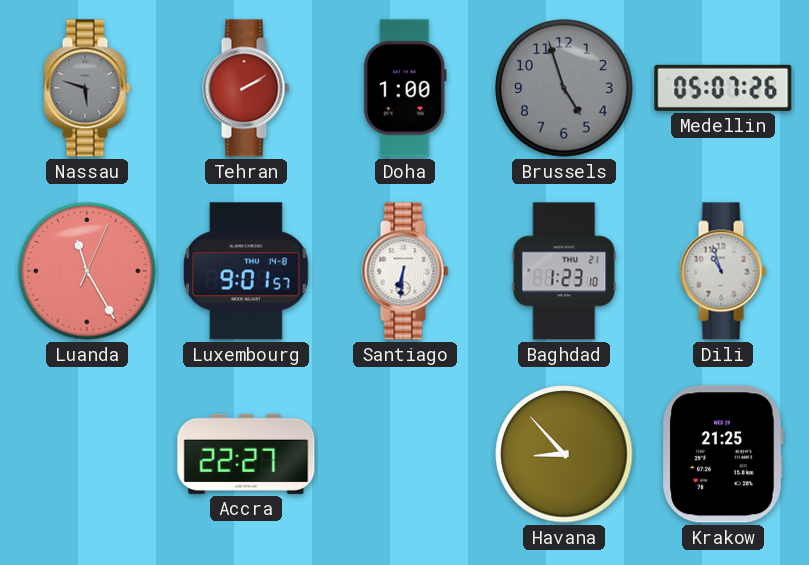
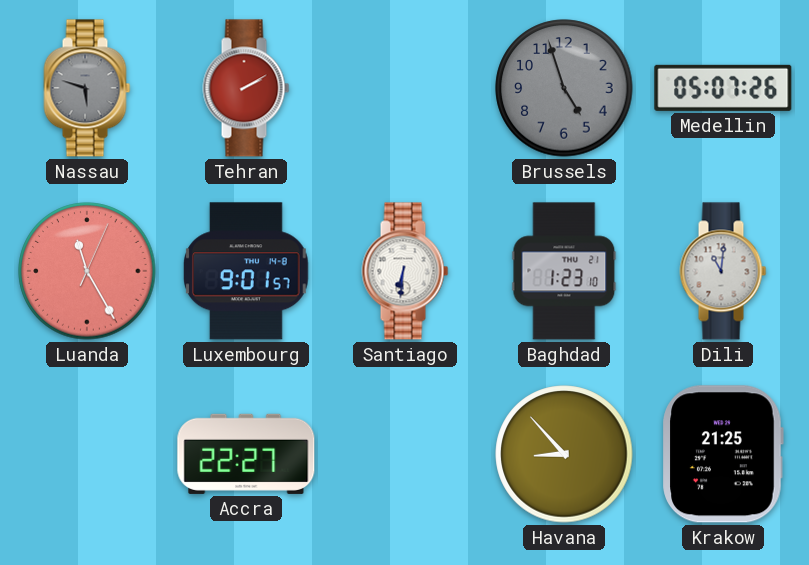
Doha: 1:00 -> none
Dili: 10:57 -> 11:01
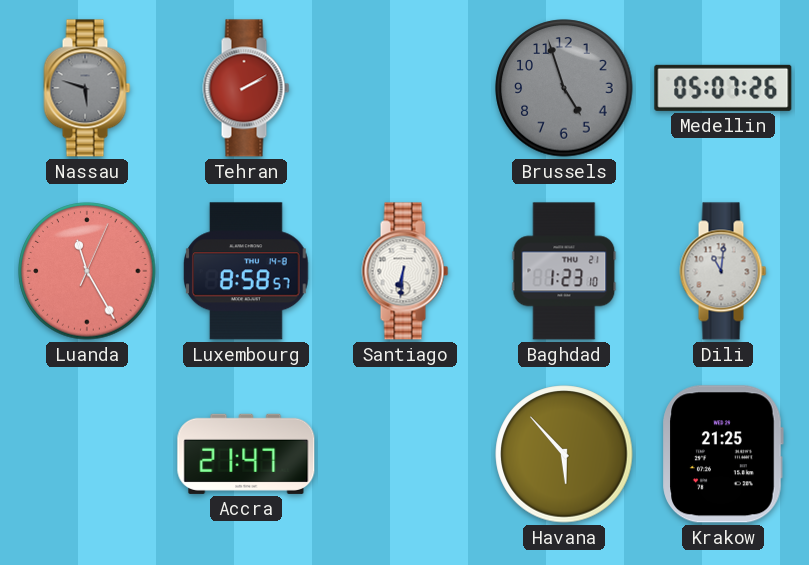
Luxembourg: 9:01 -> 8:58
Accra: 22:27 -> 21:47
Havana: 8:53 -> 5:53
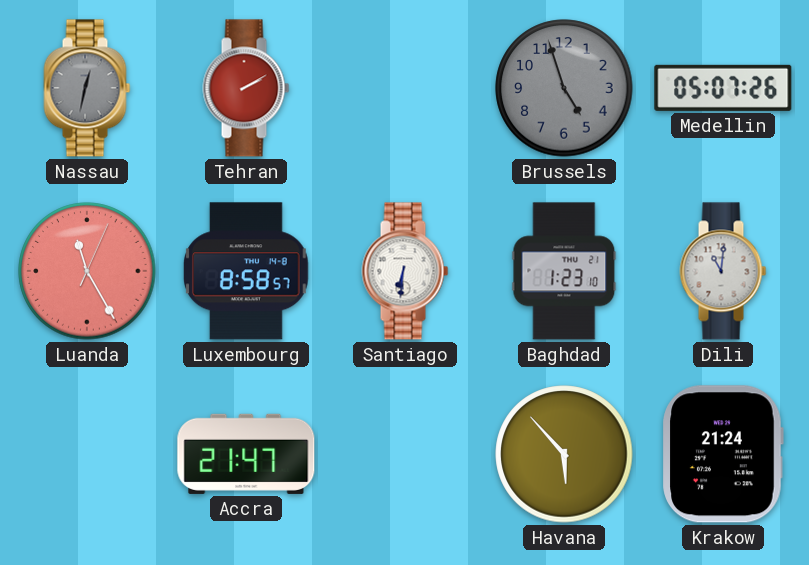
Nassau: 5:48 -> 12:32
Krakow: 21:25 -> 21:24
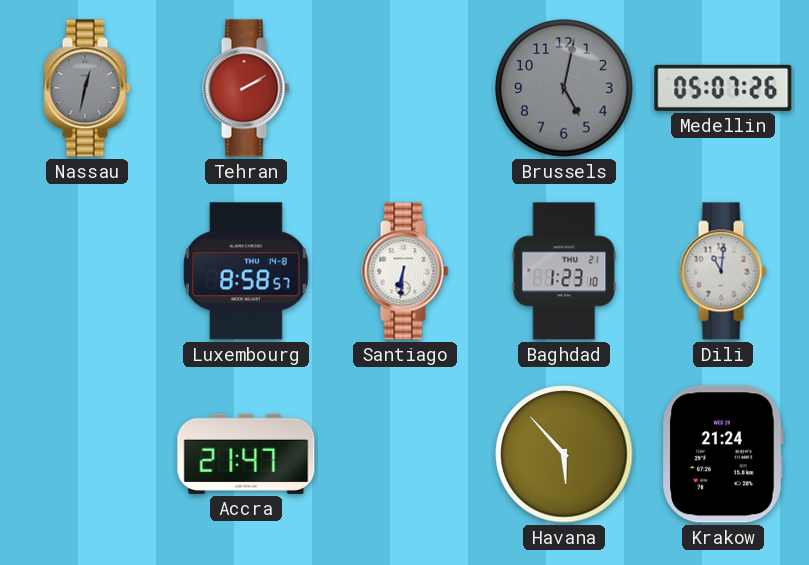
Brussels: 4:57 -> 5:02
Luanda: 11:25 -> none
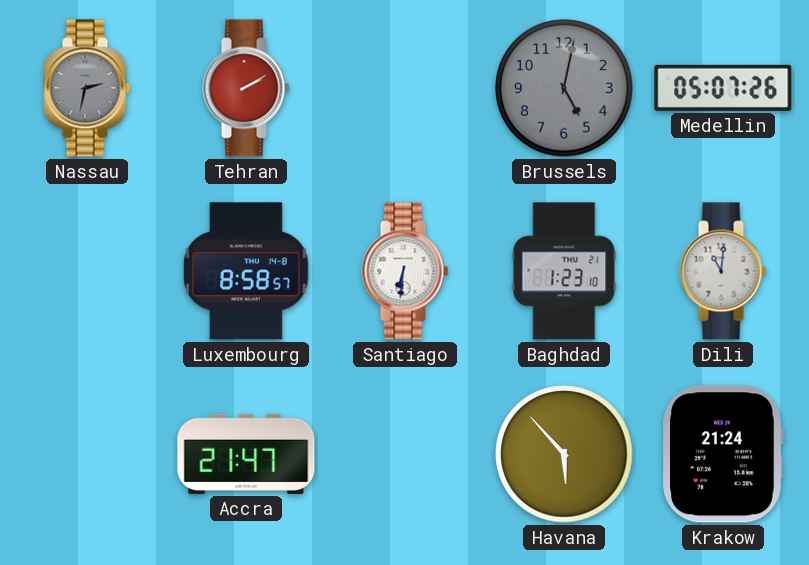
Nassau: 12:32 -> 2:32
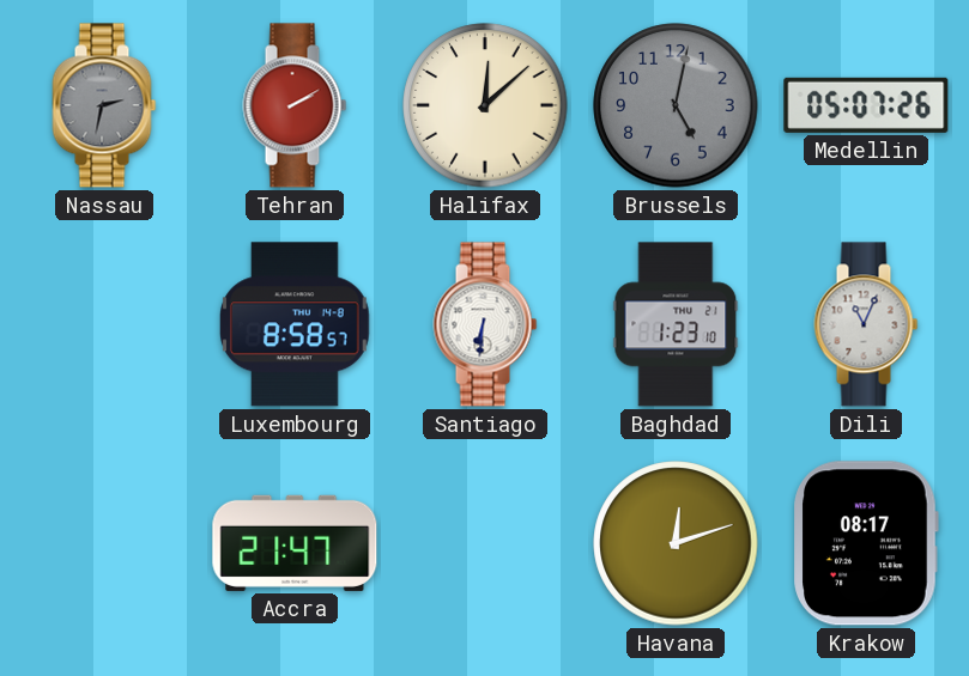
Halifax: none -> 12:08
Dili: 11:01 -> 11:04
Havana: 5:53 -> 12:12
Krakow: 21:24 -> 08:17
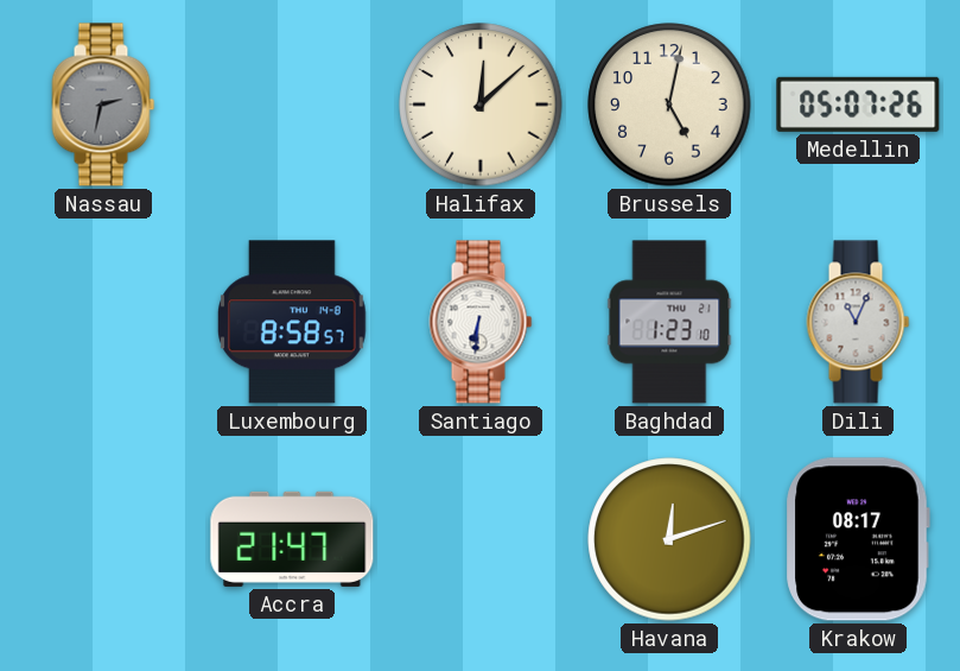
Tehran: 2:10 -> none
Brussels dial: grey -> cream
